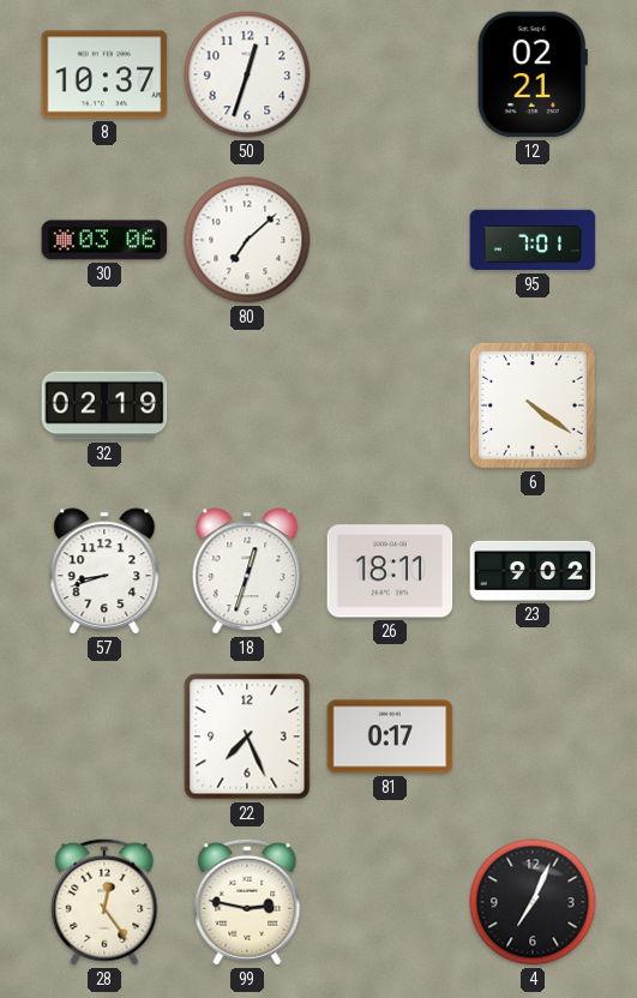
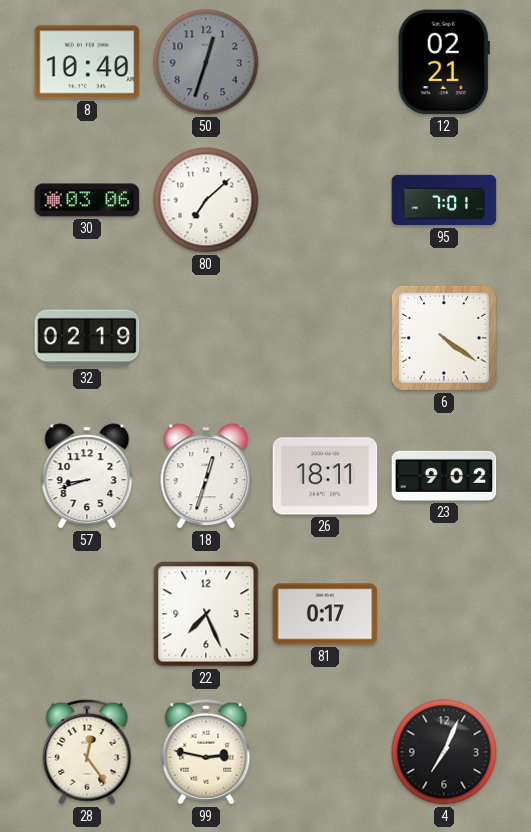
8: 10:37 -> 10:40
50 dial: white -> grey
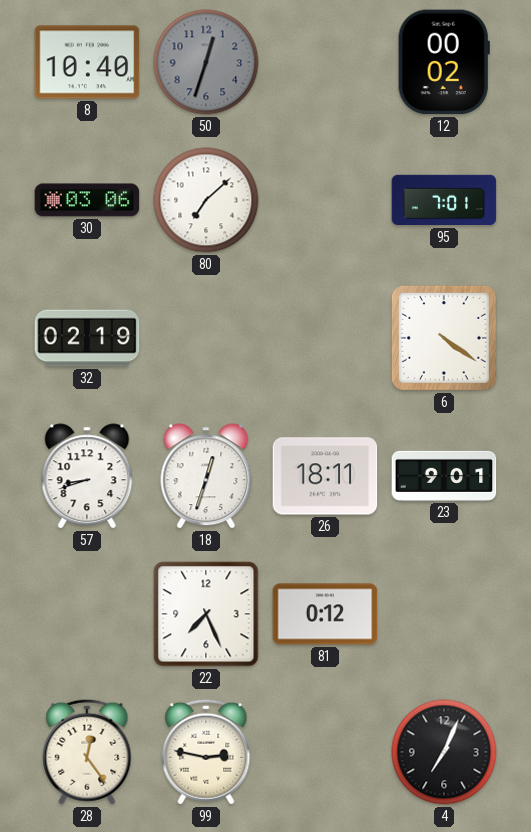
12: 02:21 -> 00:02
23: 9:02 -> 9:01
81: 0:17 -> 0:12
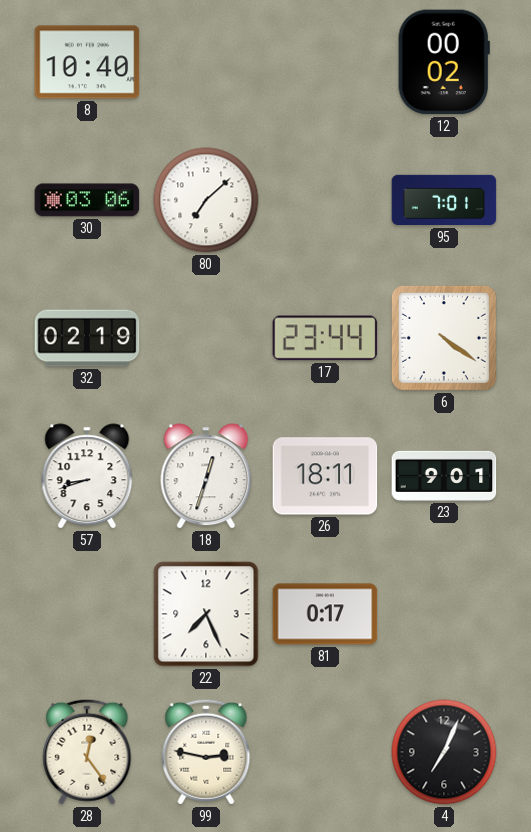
50: 12:33 -> none
17: none -> 23:44
81: 0:12 -> 0:17
